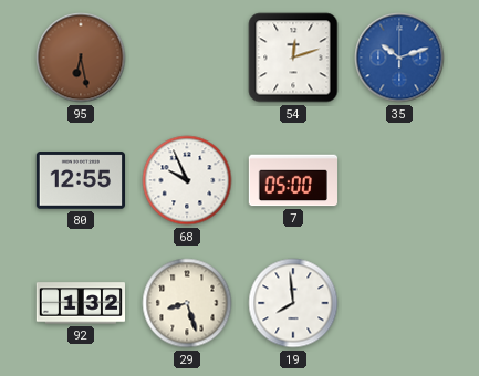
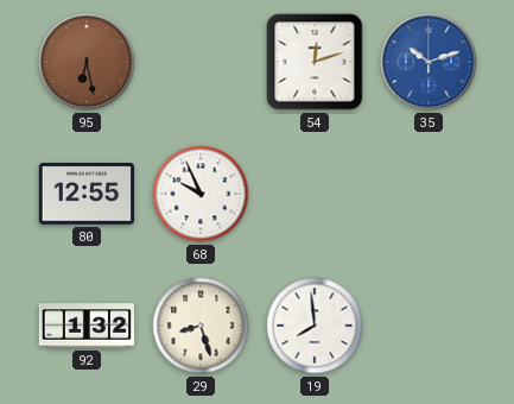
7: 05:00 -> none
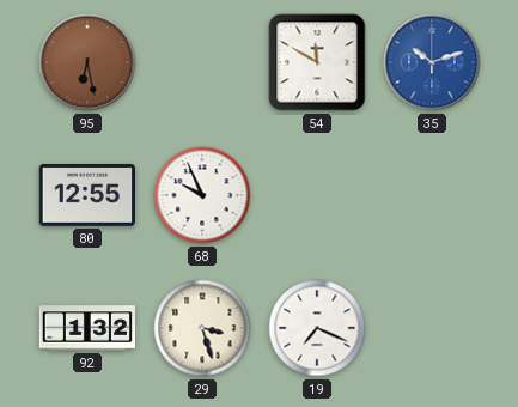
54: 12:12 -> 11:50
29: 8:27 -> 3:27
19: 7:59 -> 7:19
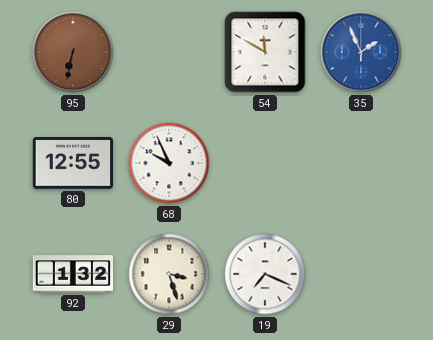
95: 6:28 -> 6:32
35: 10:12 -> 1:56
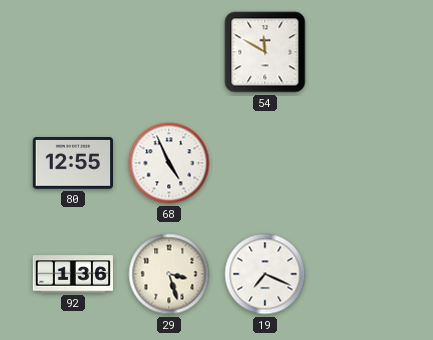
95: 6:32 -> none
35: 1:56 -> none
68: 9:56 -> 4:56
92: 1:32 -> 1:36
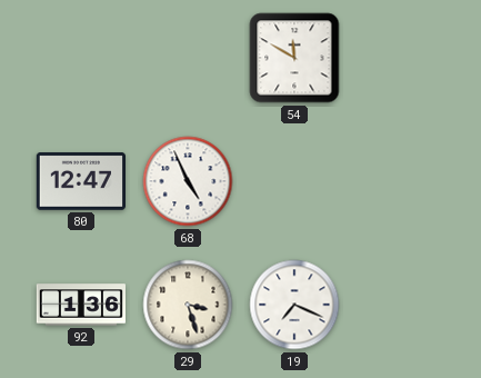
80: 12:55 -> 12:47
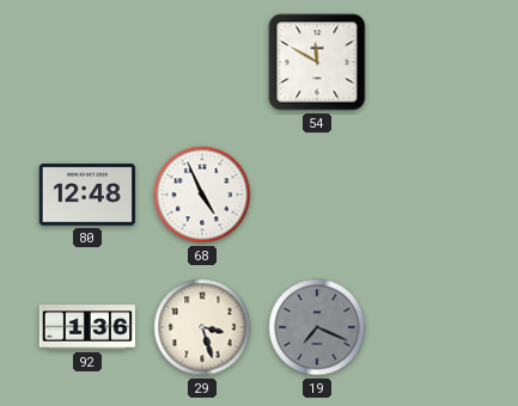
80: 12:47 -> 12:48
19 dial: white -> grey
